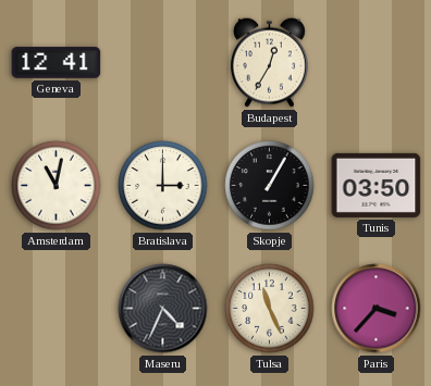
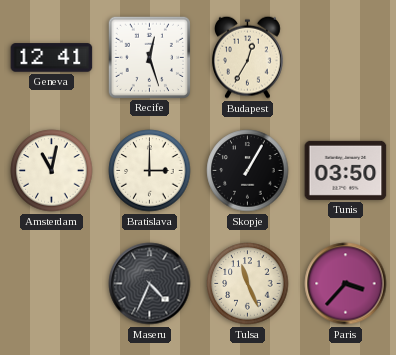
Recife: none -> 12:27
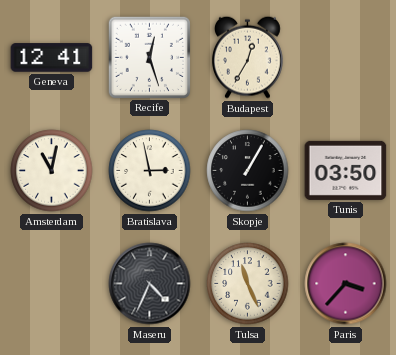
Bratislava: 3:00 -> 2:58
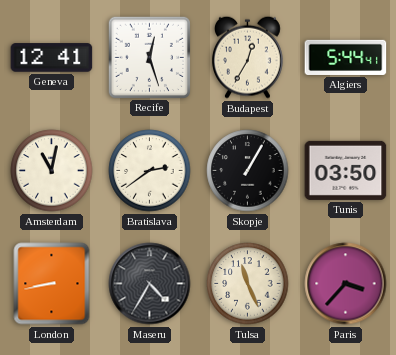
Algiers: none -> 5:44
Bratislava: 2:58 -> 2:39
London: none -> 8:43
Maseru: 4:34 -> 4:35
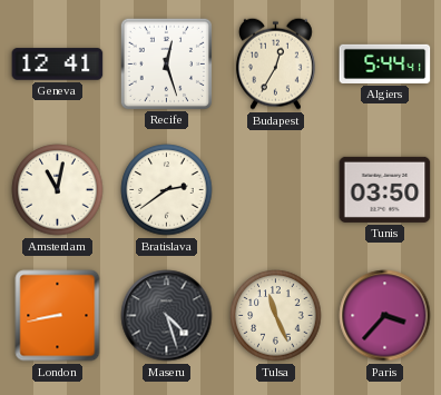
Skopje: 1:05 -> none
Maseru: 4:35 -> 4:27
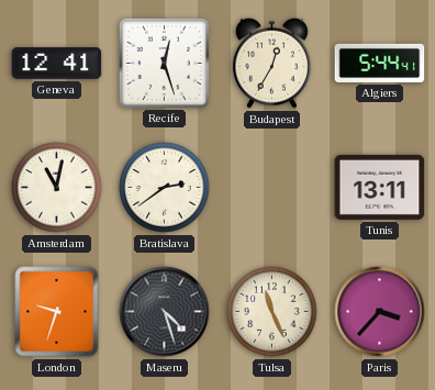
Tunis: 03:50 -> 13:11
London: 8:43 -> 9:33
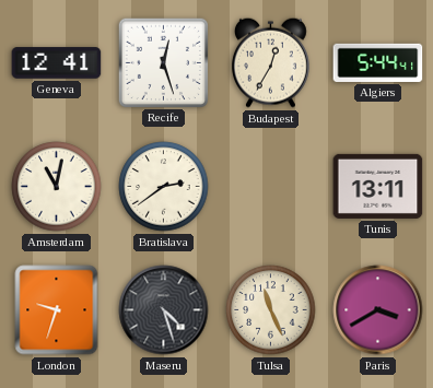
Paris: 3:37 -> 3:40
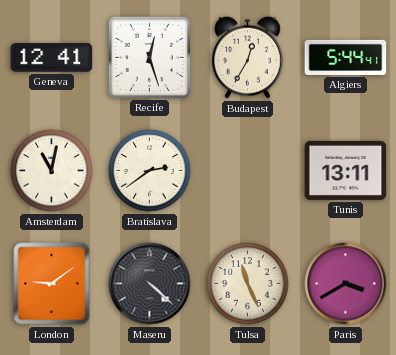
London: 9:33 -> 9:09
Maseru: 4:27 -> 4:22
